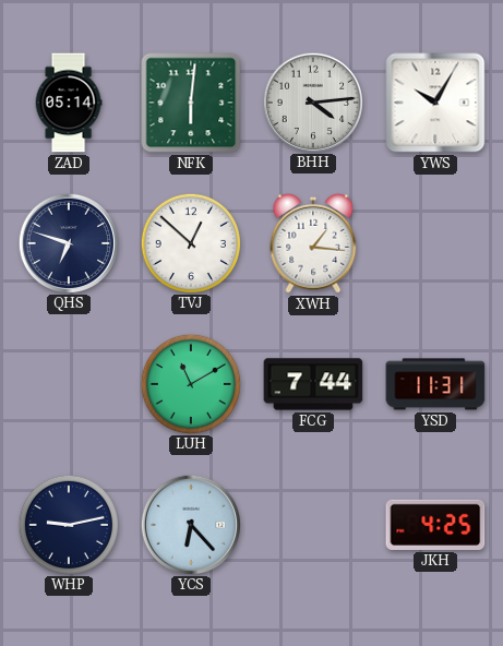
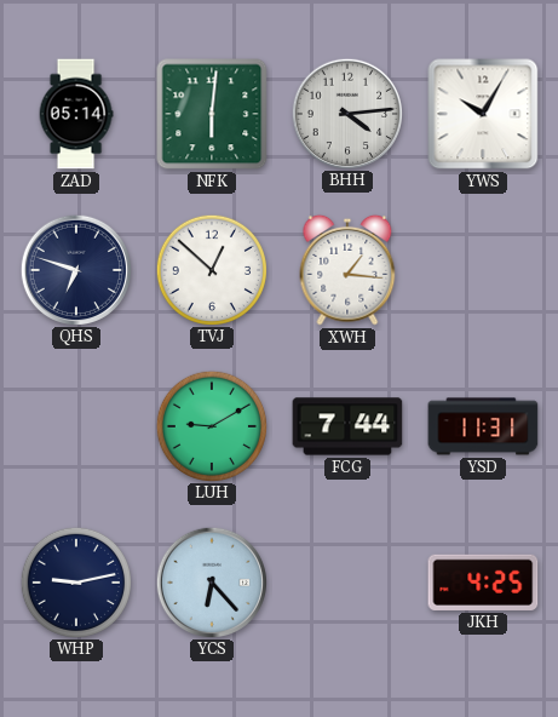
LUH: 11:10 -> 9:10
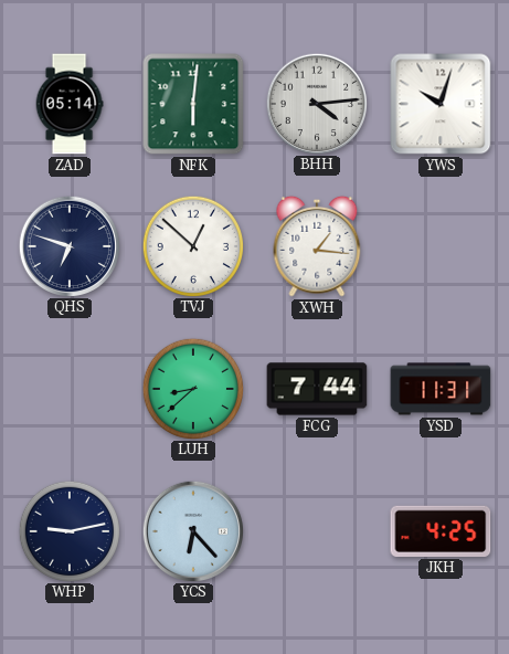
YWS: 10:05 -> 10:03
LUH: 9:10 -> 8:38
